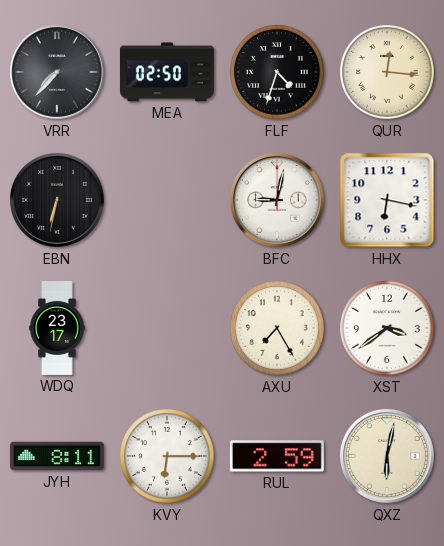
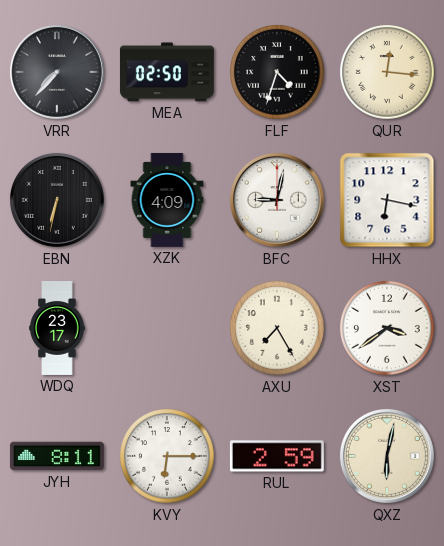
XZK: none -> 4:09
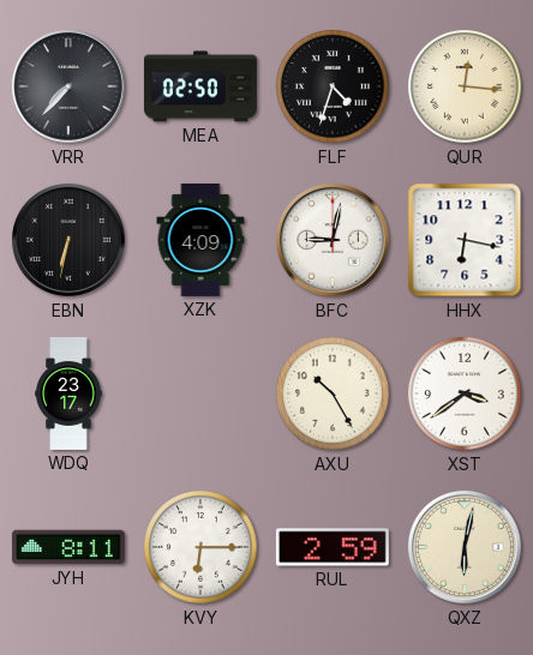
AXU: 7:25 -> 10:25
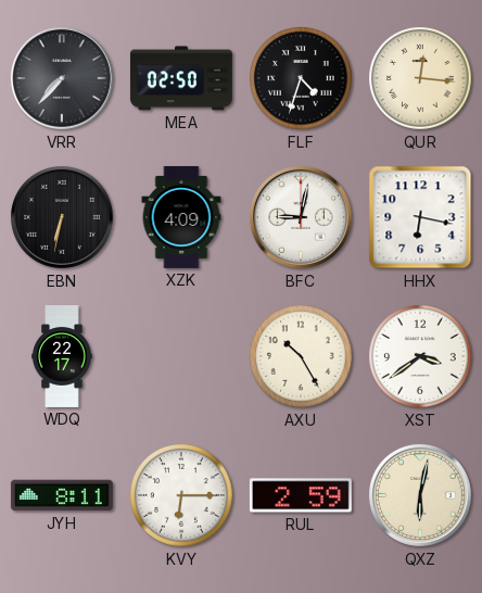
WDQ: 23:17 -> 22:17
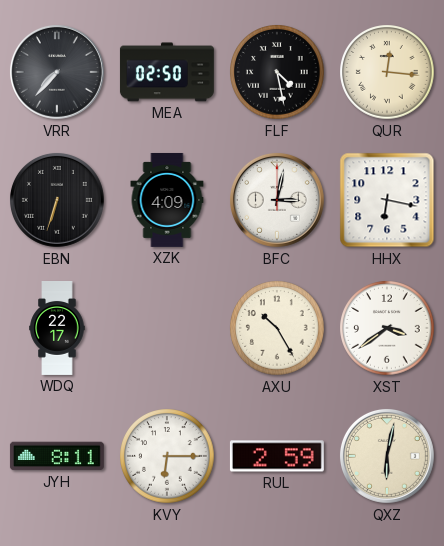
FLF: 4:33 -> 4:28
EBN: 6:32 -> 6:33
BFC: 9:02 -> 3:02
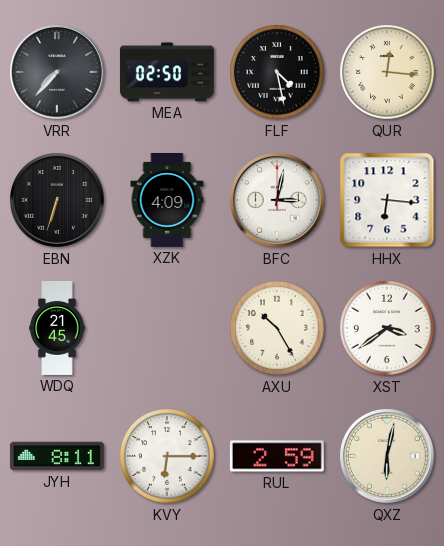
HHX: 6:17 -> 6:16
WDQ: 22:17 -> 21:45
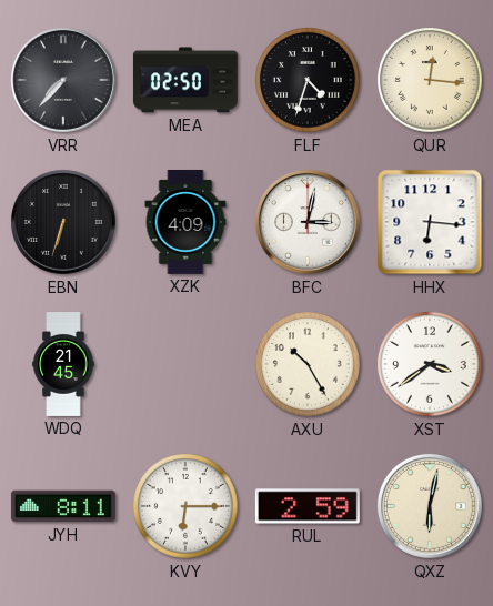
FLF: 4:28 -> 4:33
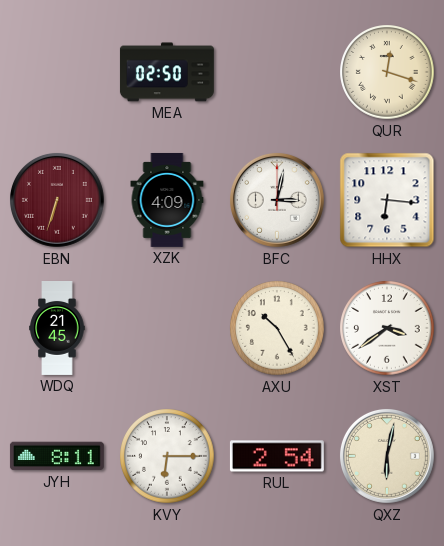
VRR: 7:37 -> none
FLF: 4:33 -> none
QUR: 12:16 -> 12:18
EBN dial: black -> burgundy
RUL: 2:59 -> 2:54
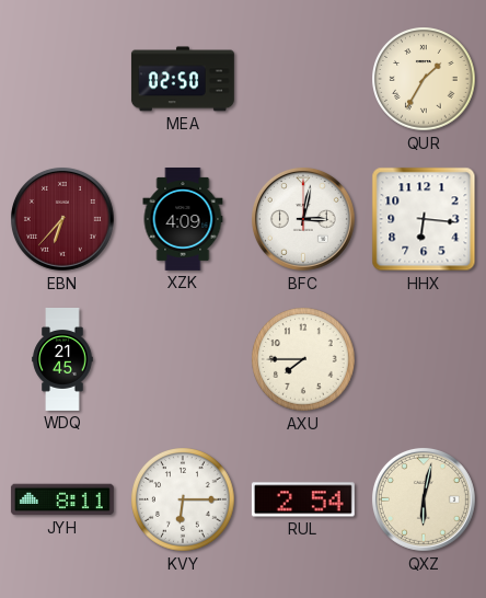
QUR: 12:18 -> 1:35
EBN: 6:33 -> 6:37
AXU: 10:25 -> 7:45
XST: 3:39 -> none
